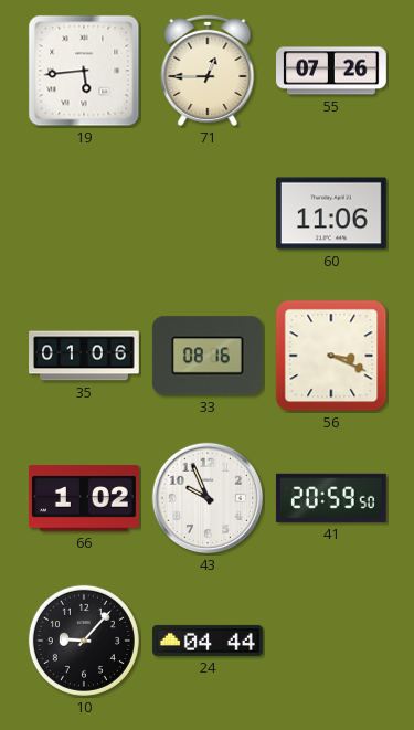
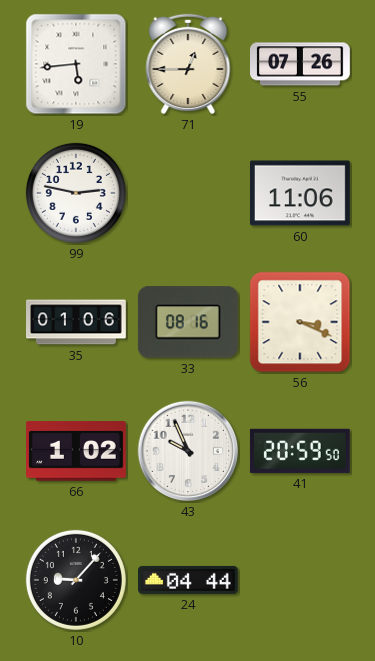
99: none -> 2:47
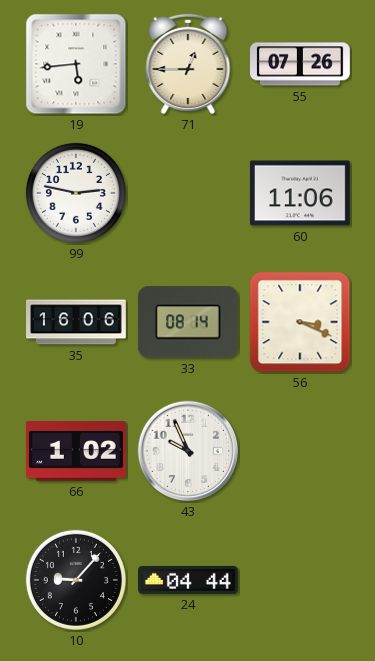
35: 01:06 -> 16:06
33: 08:16 -> 08:14
41: 20:59 -> none
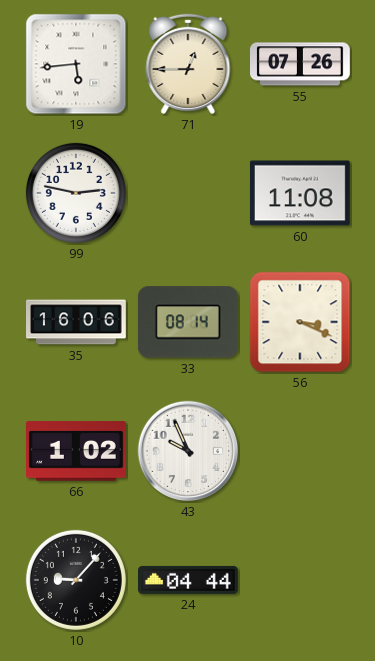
60: 11:06 -> 11:08
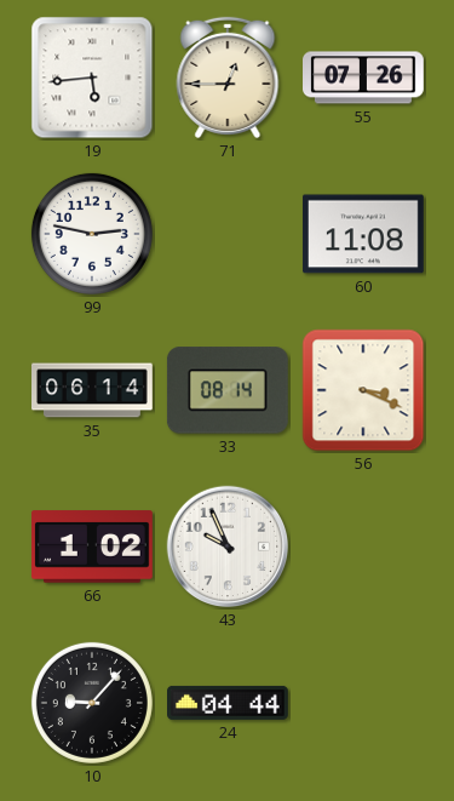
35: 16:06 -> 06:14
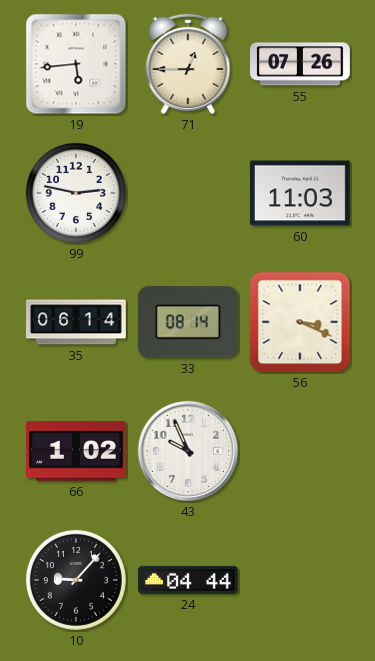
60: 11:08 -> 11:03
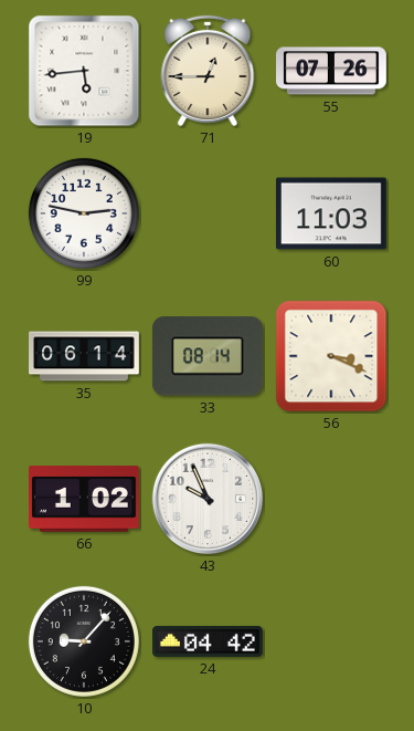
24: 04:44 -> 04:42
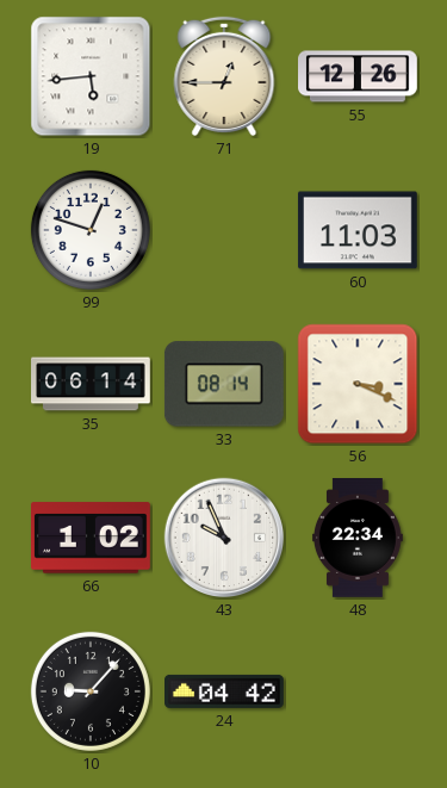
55: 07:26 -> 12:26
99: 2:47 -> 12:48
48: none -> 22:34
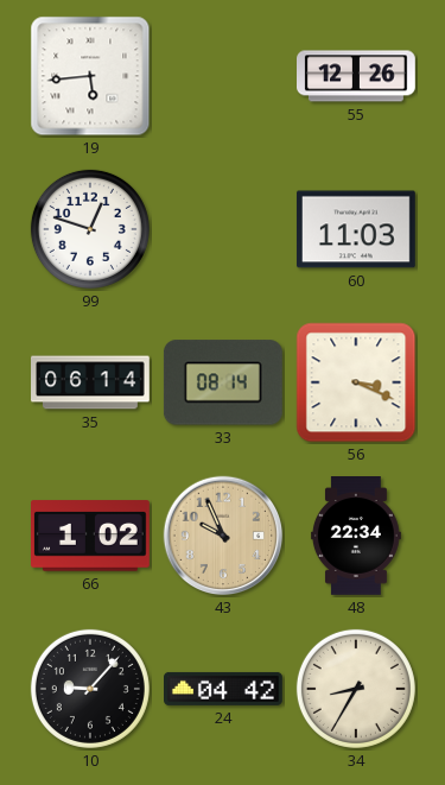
71: 12:45 -> none
43 dial: white -> champagne
34: none -> 8:35
